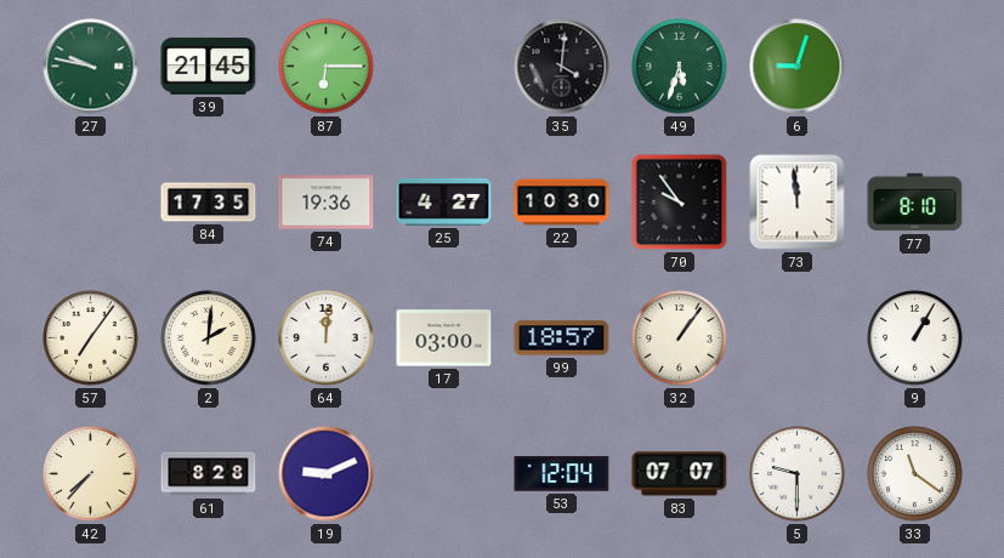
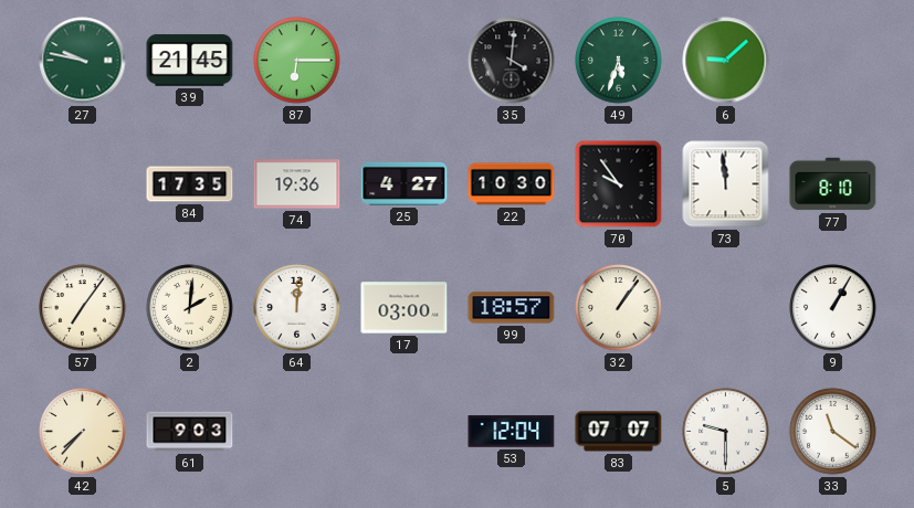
6: 9:03 -> 9:08
61: 8:28 -> 9:03
19: 9:11 -> none
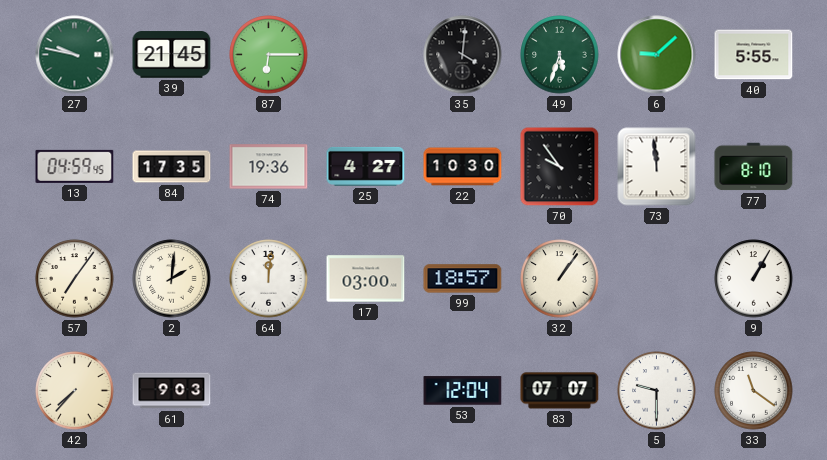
40: none -> 5:55
13: none -> 04:59
